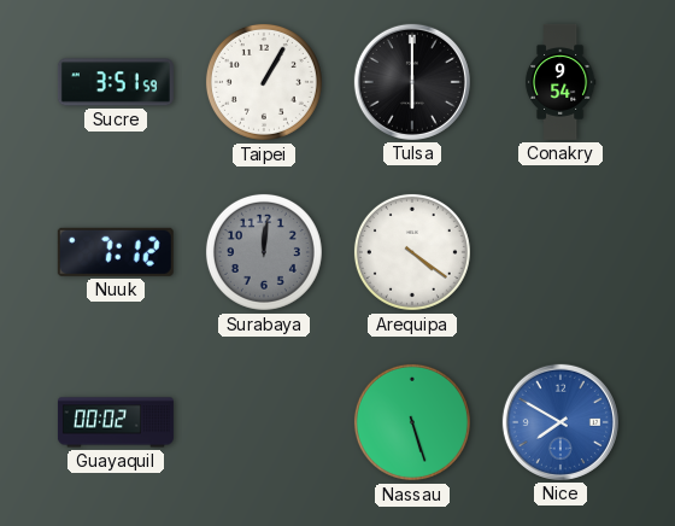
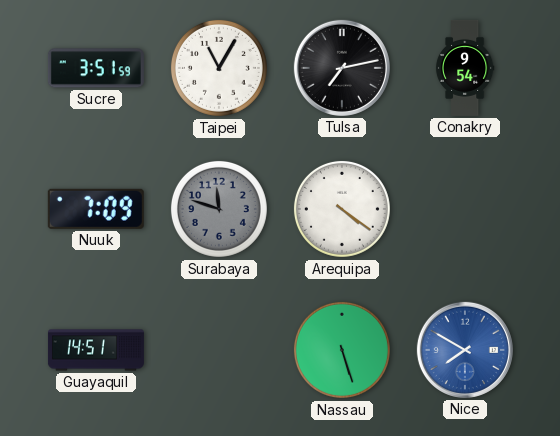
Taipei: 1:05 -> 11:05
Tulsa: 6:00 -> 7:13
Nuuk: 7:12 -> 7:09
Surabaya: 12:01 -> 11:48
Guayaquil: 00:02 -> 14:51
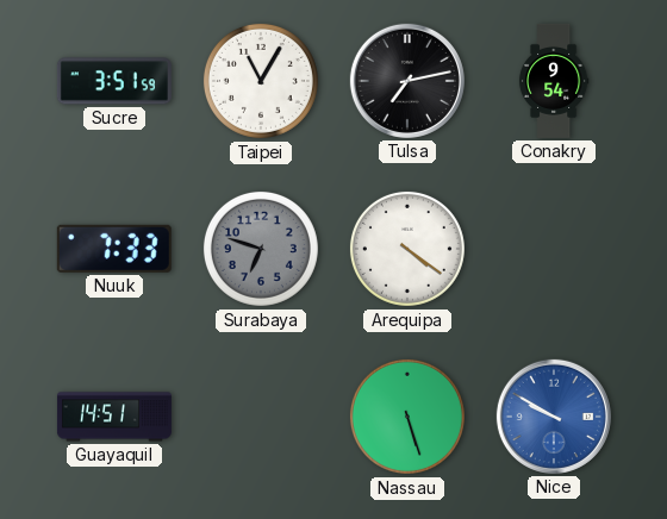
Nuuk: 7:09 -> 7:33
Surabaya: 11:48 -> 6:48
Nice: 7:50 -> 9:50
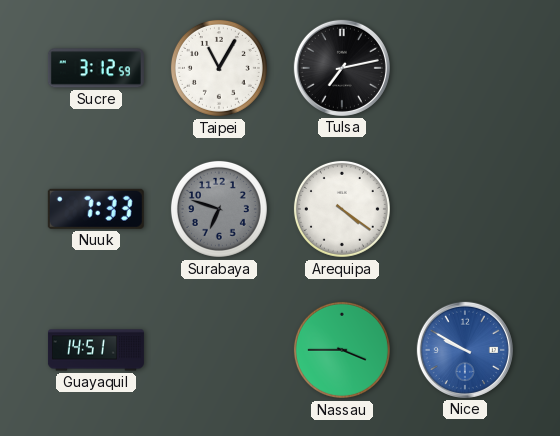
Sucre: 3:51 -> 3:12
Conakry: 9:54 -> none
Nassau: 5:27 -> 3:45
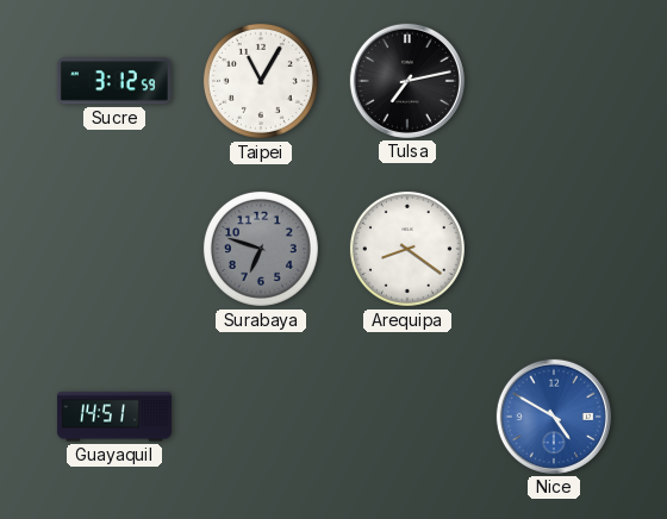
Nuuk: 7:33 -> none
Arequipa: 4:21 -> 8:21
Nassau: 3:45 -> none
Nice: 9:50 -> 4:50
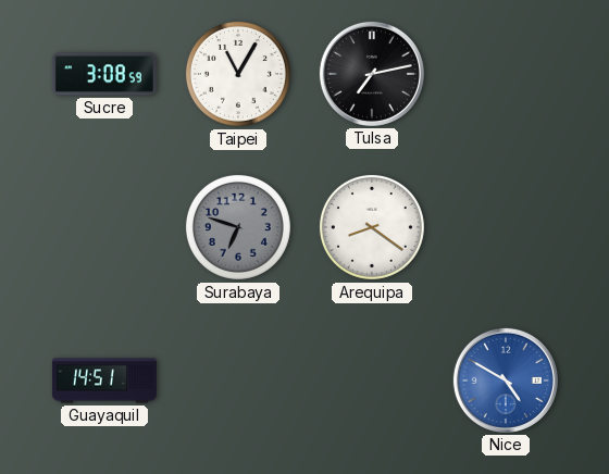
Sucre: 3:12 -> 3:08
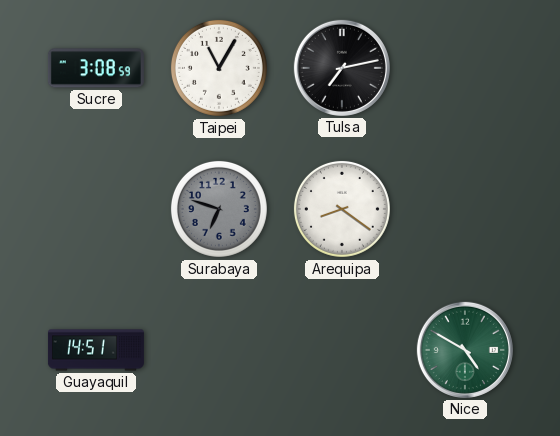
Nice dial: blue -> green
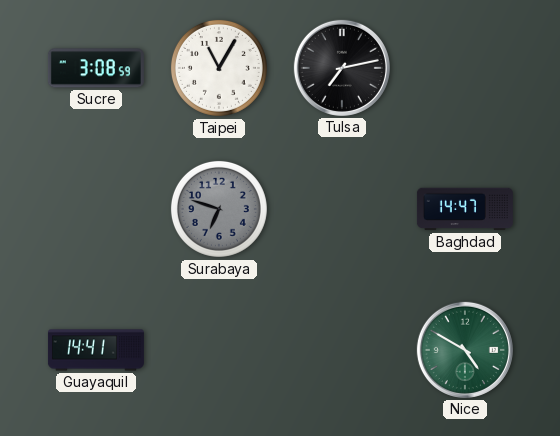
Arequipa: 8:21 -> none
Baghdad: none -> 14:47
Guayaquil: 14:51 -> 14:41
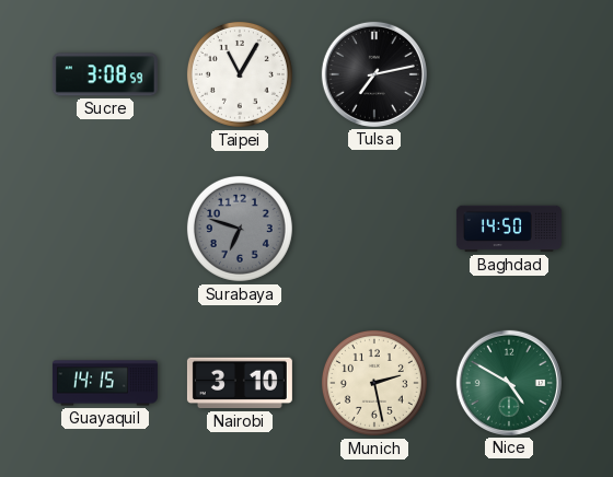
Baghdad: 14:47 -> 14:50
Guayaquil: 14:41 -> 14:15
Nairobi: none -> 3:10
Munich: none -> 2:28
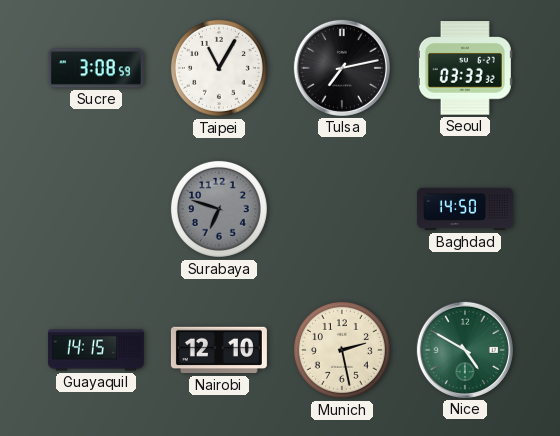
Seoul: none -> 03:33
Nairobi: 3:10 -> 12:10
